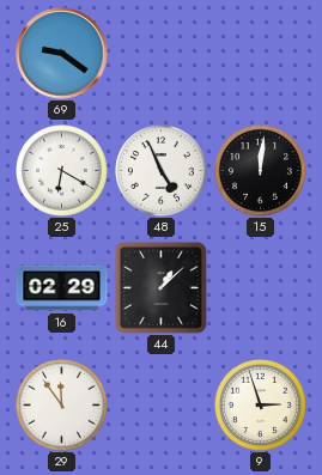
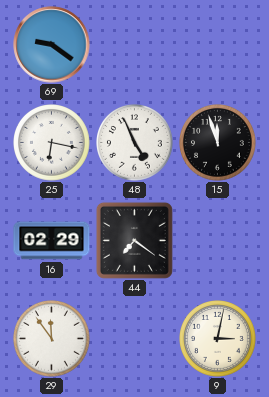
25: 6:20 -> 6:17
15: 12:01 -> 11:57
44: 1:08 -> 7:21
9: 2:57 -> 3:02
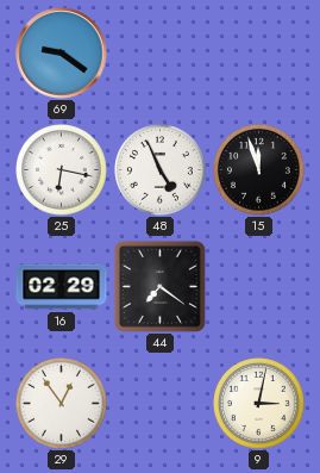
29: 11:54 -> 12:54
